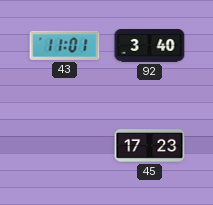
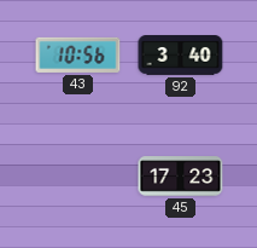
43: 11:01 -> 10:56
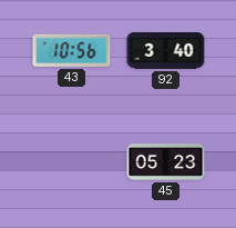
45: 17:23 -> 05:23
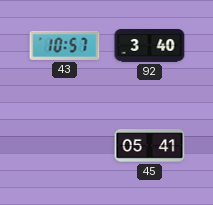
43: 10:56 -> 10:57
45: 05:23 -> 05:41
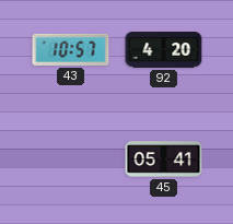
92: 3:40 -> 4:20
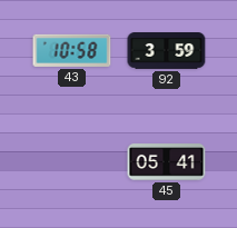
43: 10:57 -> 10:58
92: 4:20 -> 3:59
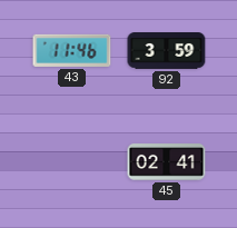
43: 10:58 -> 11:46
45: 05:41 -> 02:41
